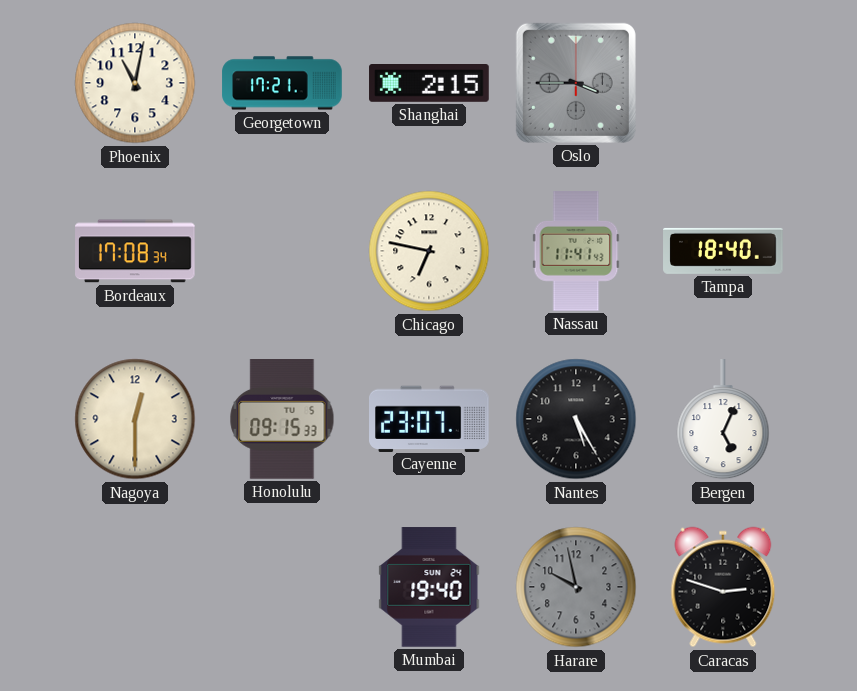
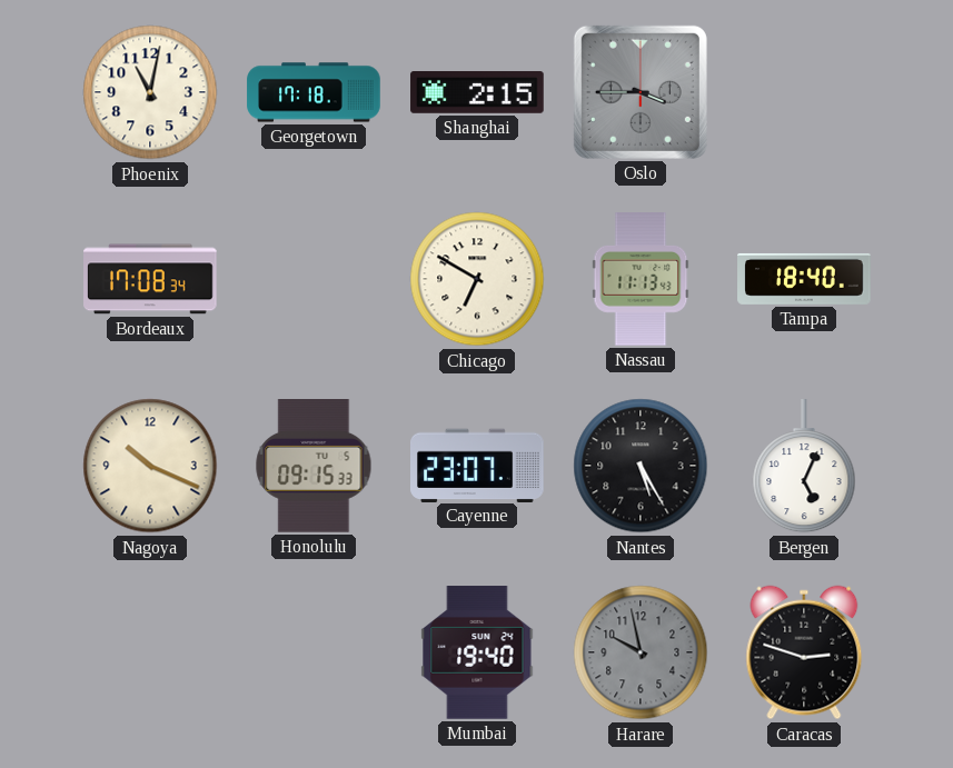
Georgetown: 17:21 -> 17:18
Chicago: 6:47 -> 6:50
Nassau: 11:41 -> 11:13
Nagoya: 12:30 -> 10:19
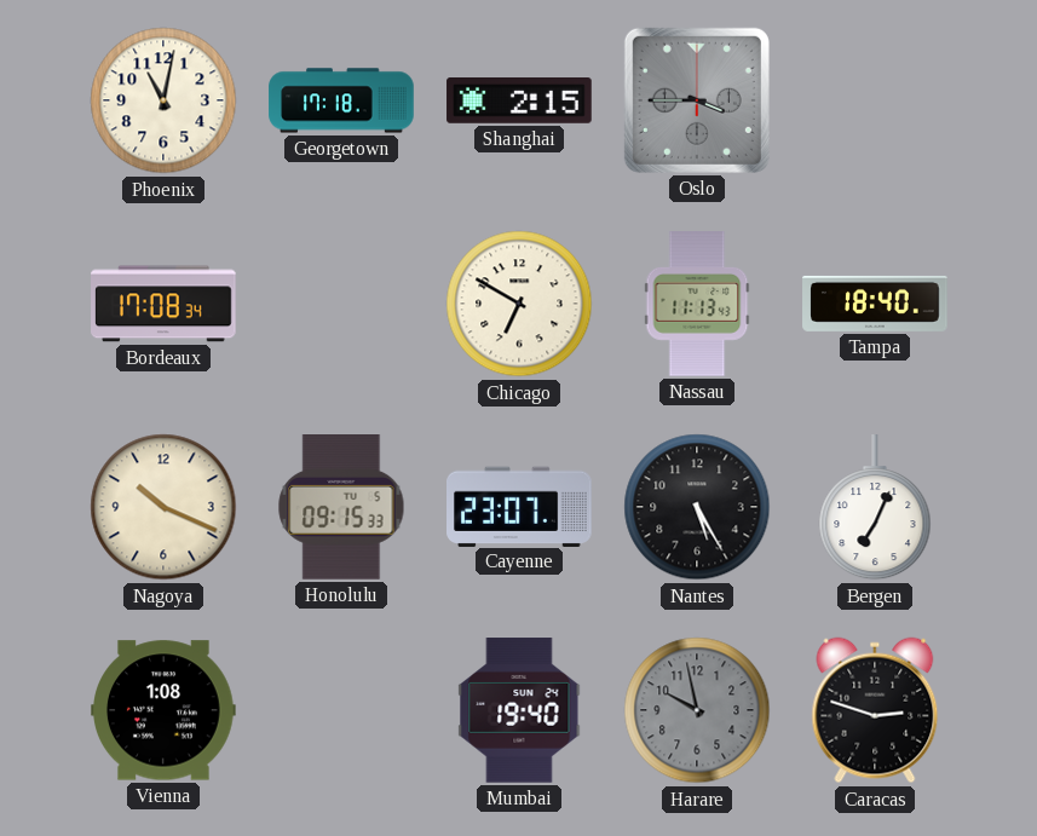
Bergen: 5:04 -> 7:04
Vienna: none -> 1:08
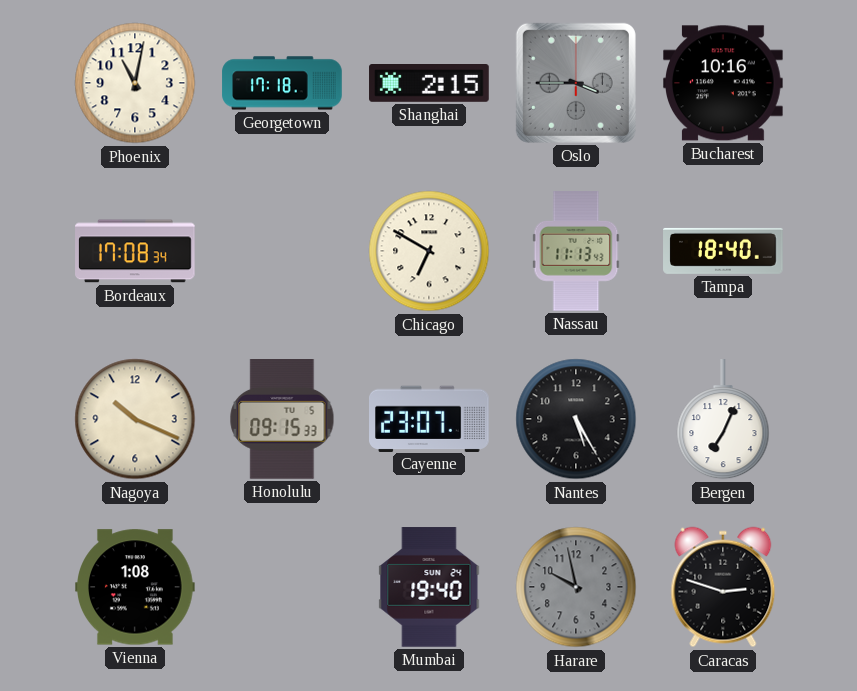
Bucharest: none -> 10:16
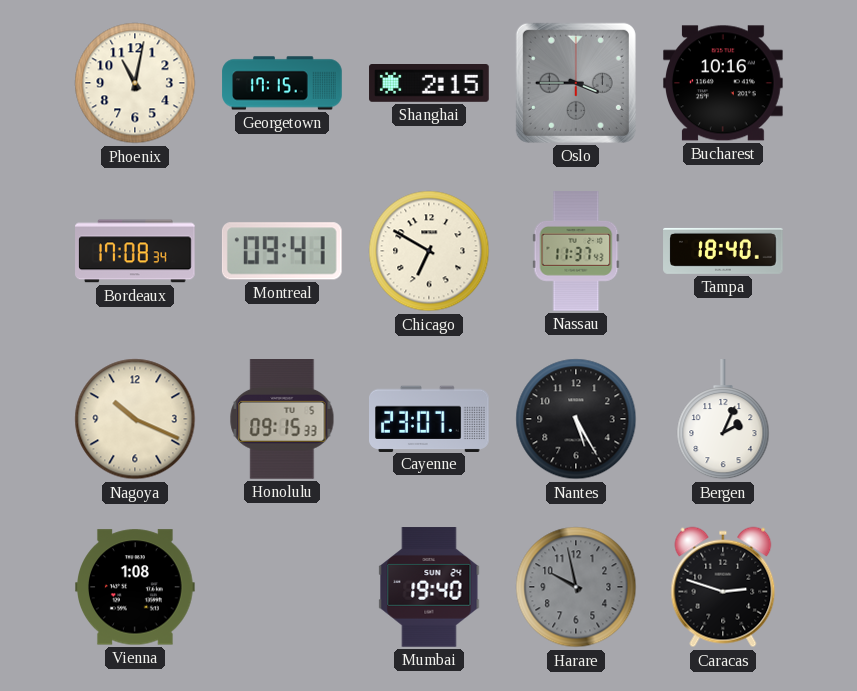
Georgetown: 17:18 -> 17:15
Montreal: none -> 09:41
Nassau: 11:13 -> 11:37
Bergen: 7:04 -> 2:04
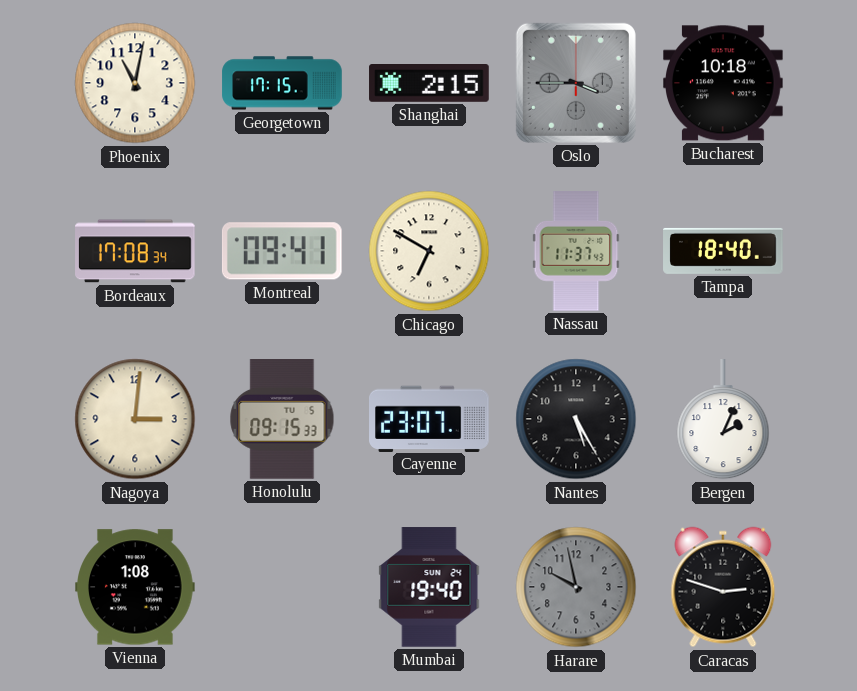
Bucharest: 10:16 -> 10:18
Nagoya: 10:19 -> 3:01
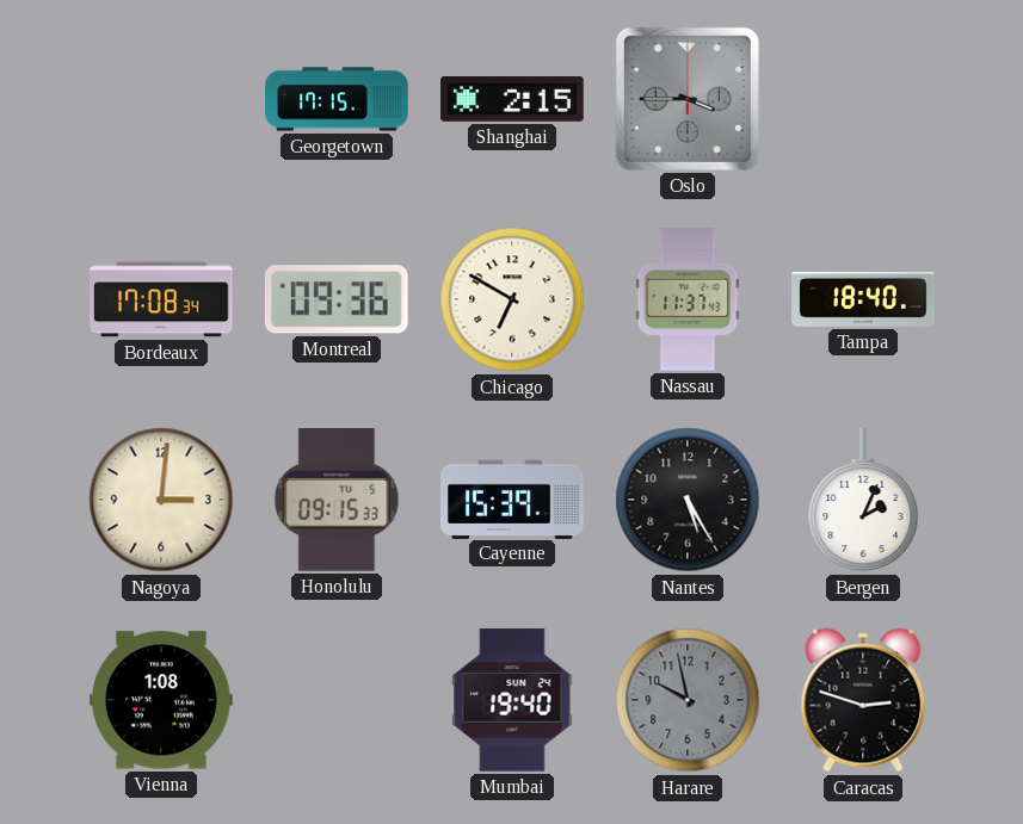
Phoenix: 11:02 -> none
Bucharest: 10:18 -> none
Montreal: 09:41 -> 09:36
Cayenne: 23:07 -> 15:39
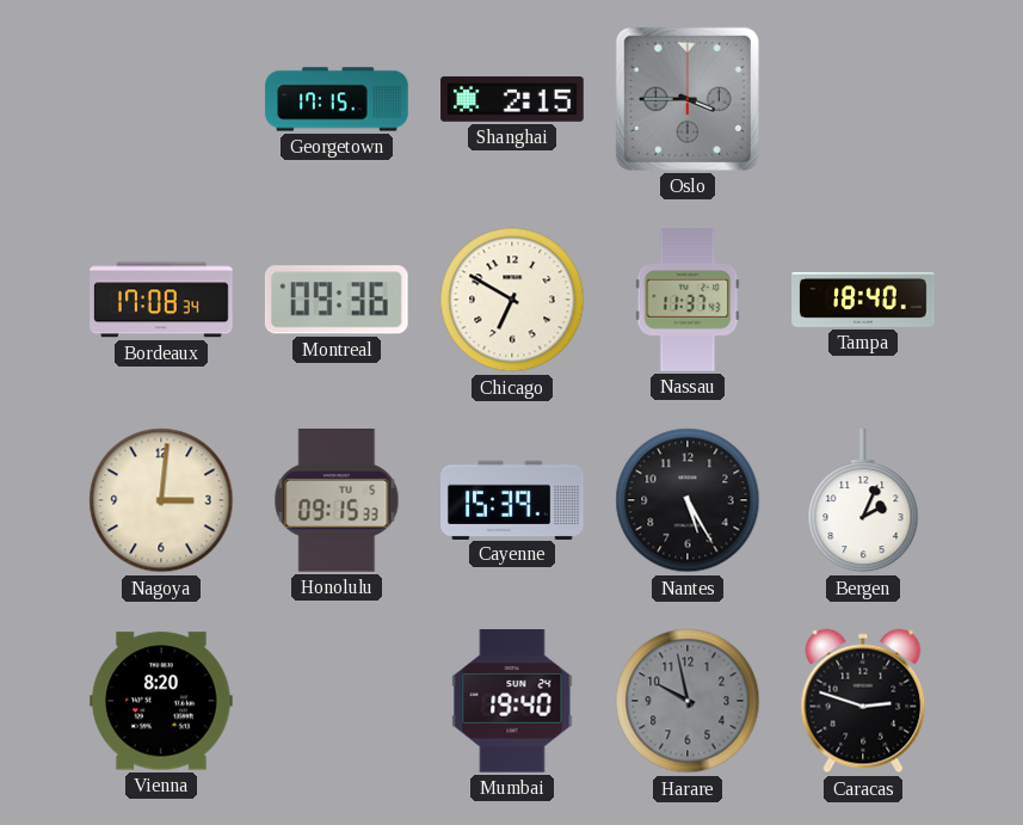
Vienna: 1:08 -> 8:20
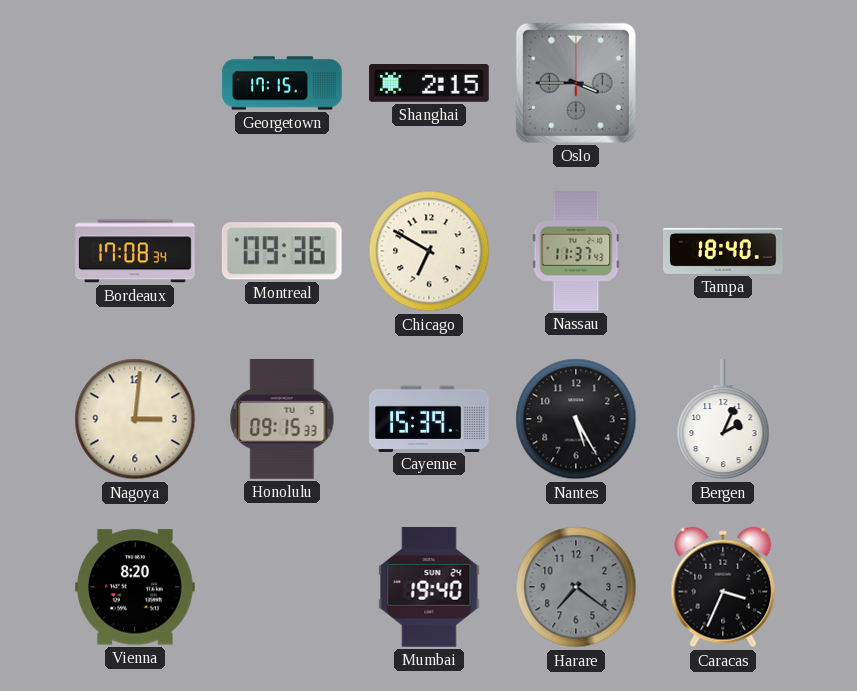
Harare: 9:58 -> 7:21
Caracas: 2:48 -> 3:34
